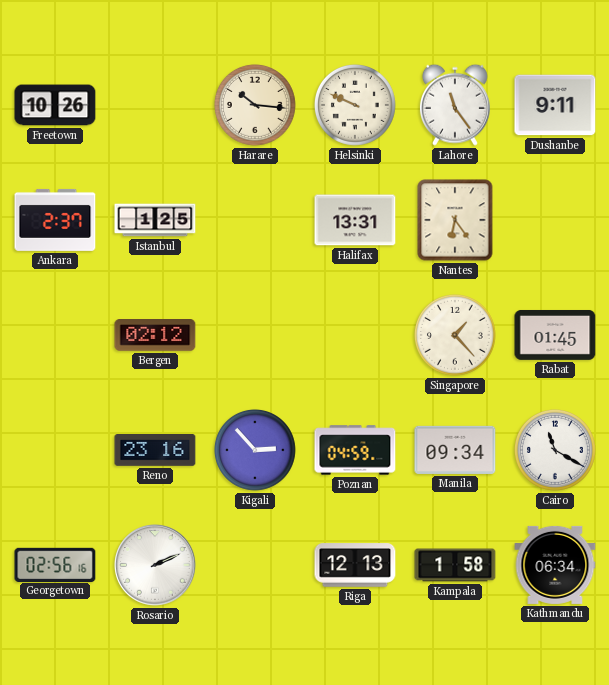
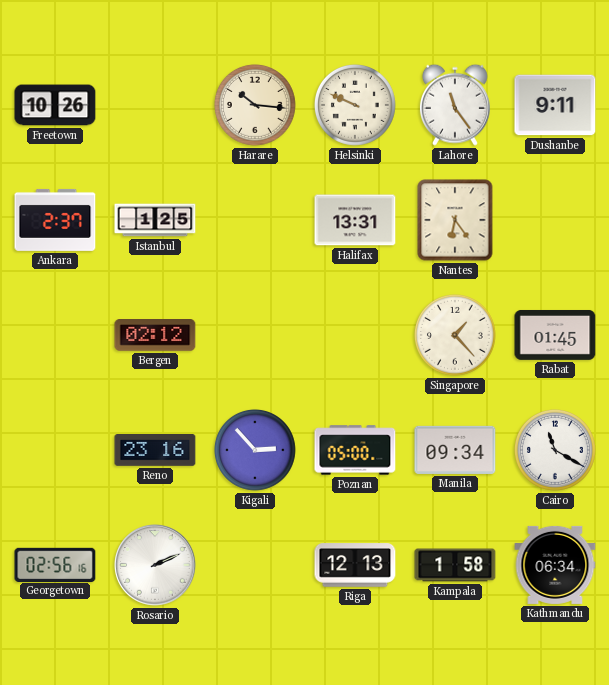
Poznan: 04:59 -> 05:00
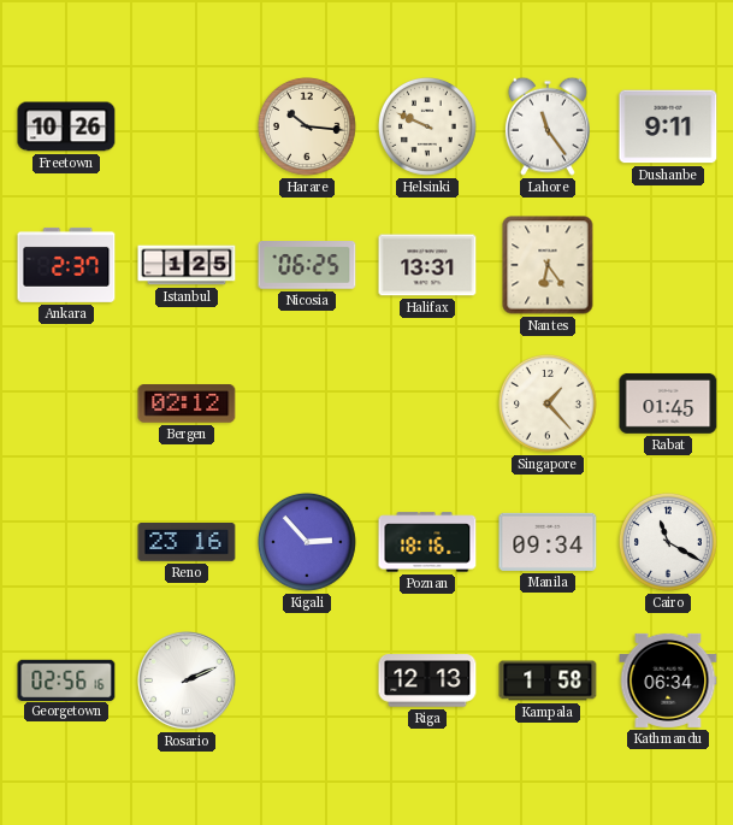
Nicosia: none -> 06:25
Poznan: 05:00 -> 18:16
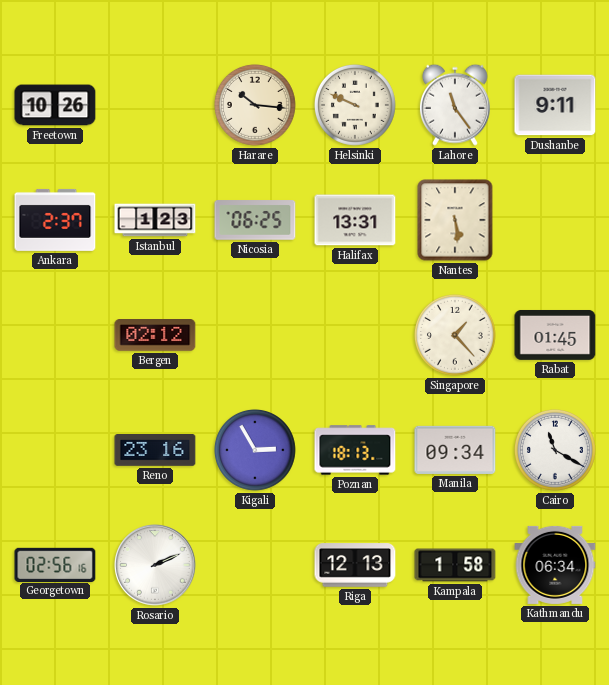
Istanbul: 1:25 -> 1:23
Nantes: 6:24 -> 5:29
Kigali: 2:53 -> 2:55
Poznan: 18:16 -> 18:13
